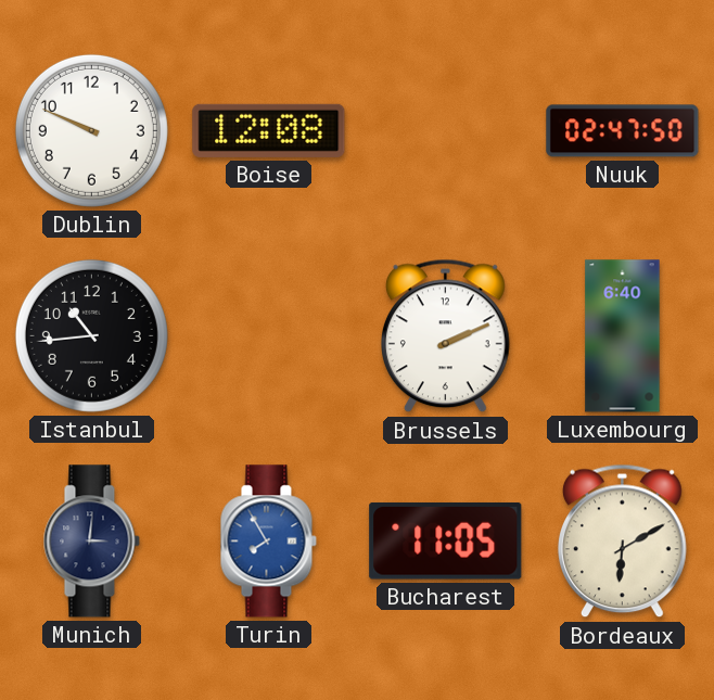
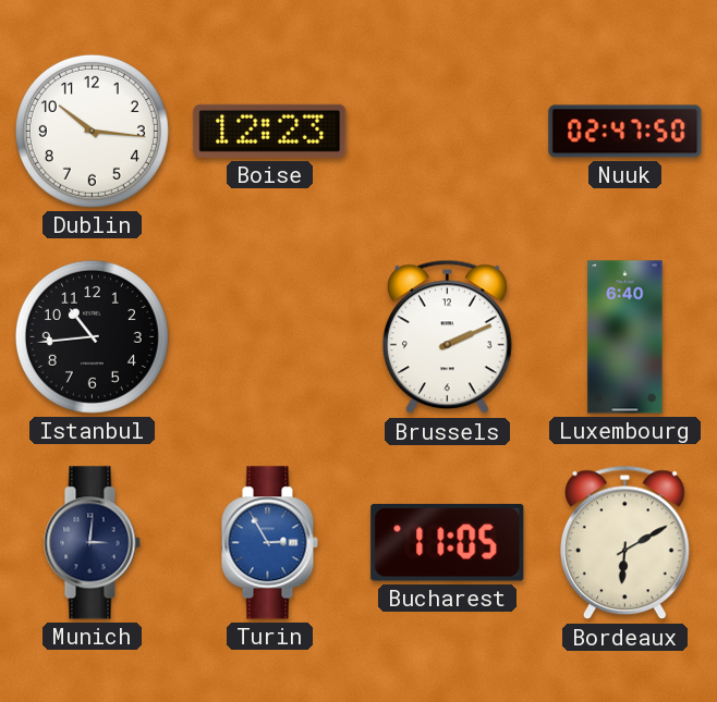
Dublin: 9:49 -> 10:16
Boise: 12:08 -> 12:23
Turin: 7:55 -> 2:55
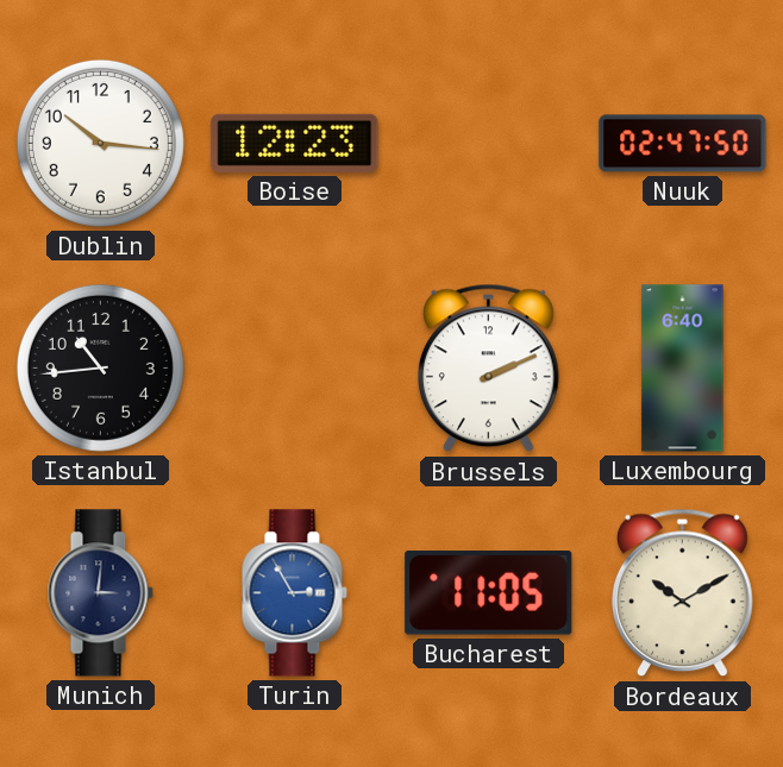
Bordeaux: 6:10 -> 10:10
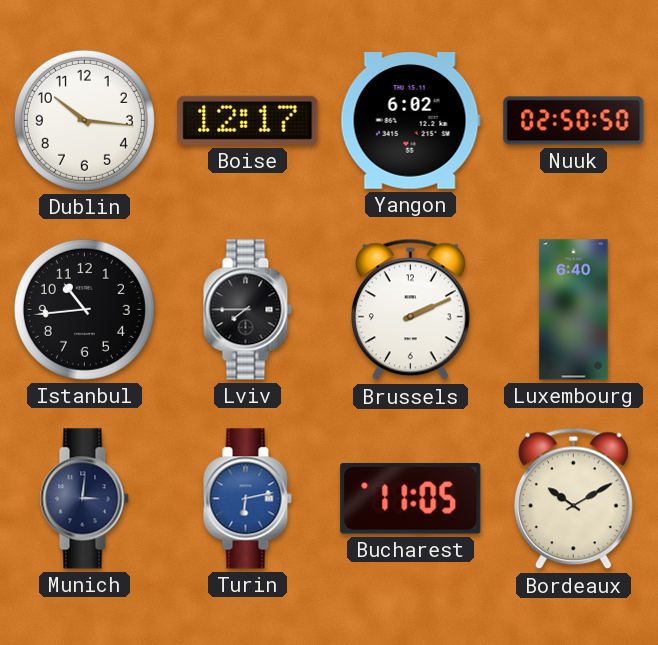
Boise: 12:23 -> 12:17
Yangon: none -> 6:02
Nuuk: 02:47 -> 02:50
Lviv: none -> 7:45
Turin: 2:55 -> 6:13
